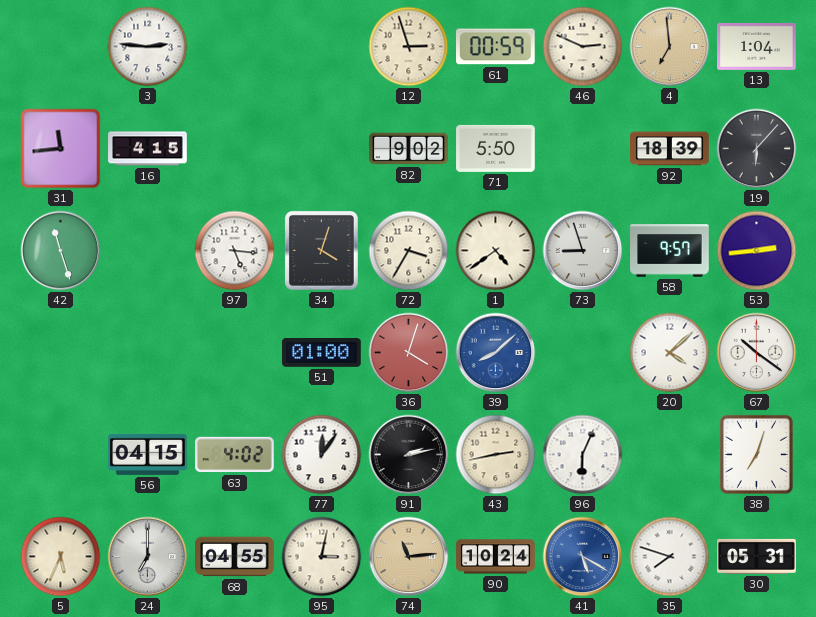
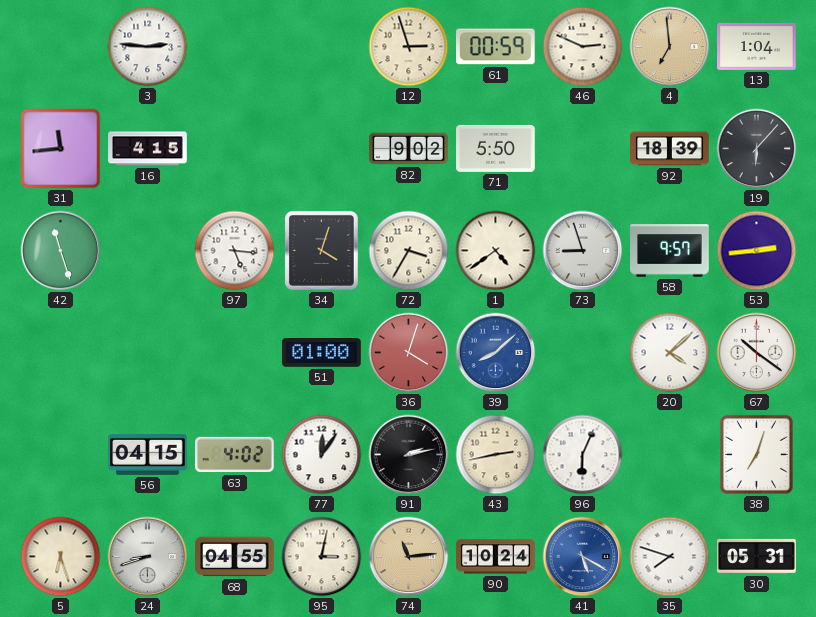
5: 5:34 -> 6:27
24: 7:00 -> 8:42
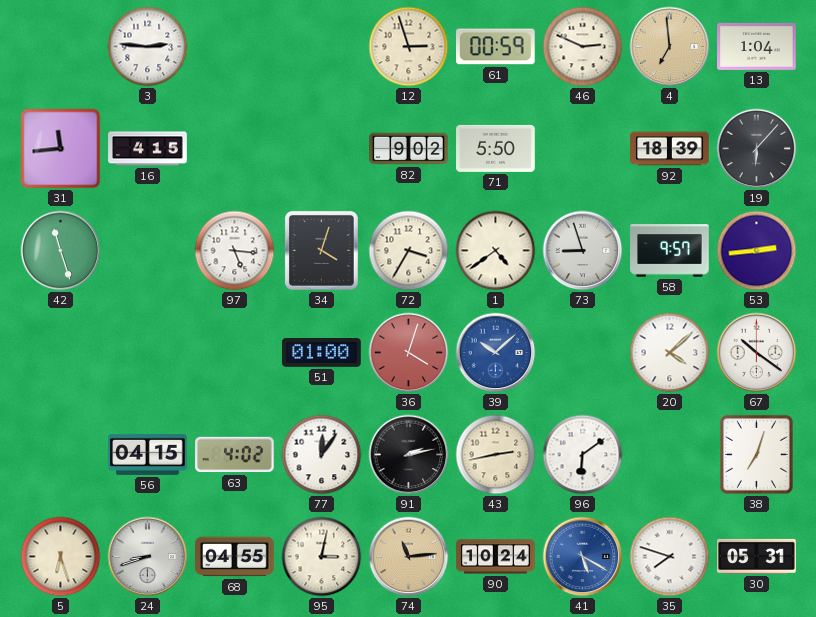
39: 8:08 -> 10:08
96: 6:04 -> 6:09
